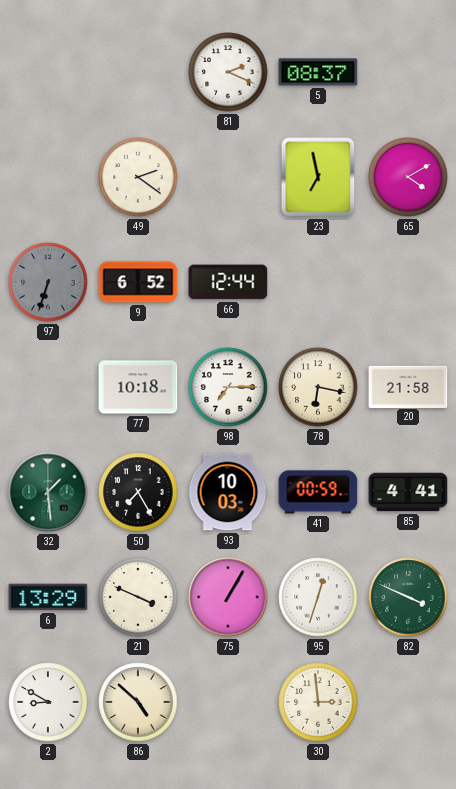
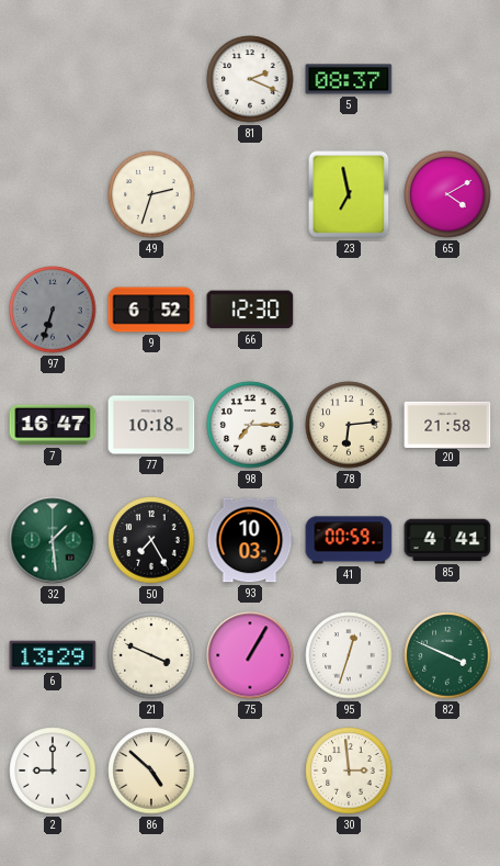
49: 2:21 -> 2:33
66: 12:44 -> 12:30
7: none -> 16:47
78: 6:17 -> 6:14
2: 8:50 -> 9:00
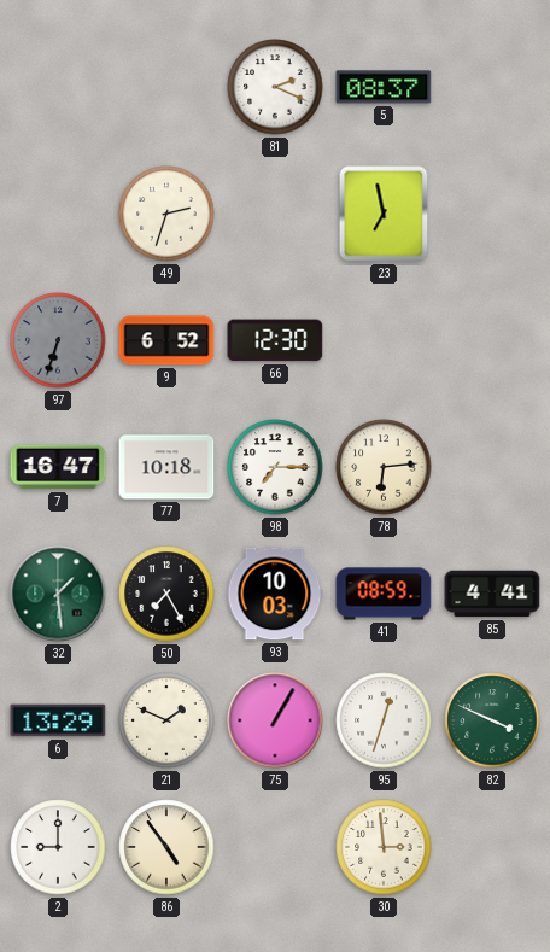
65: 4:10 -> none
20: 21:58 -> none
41: 00:59 -> 08:59
21: 3:49 -> 1:49
86: 4:52 -> 4:54
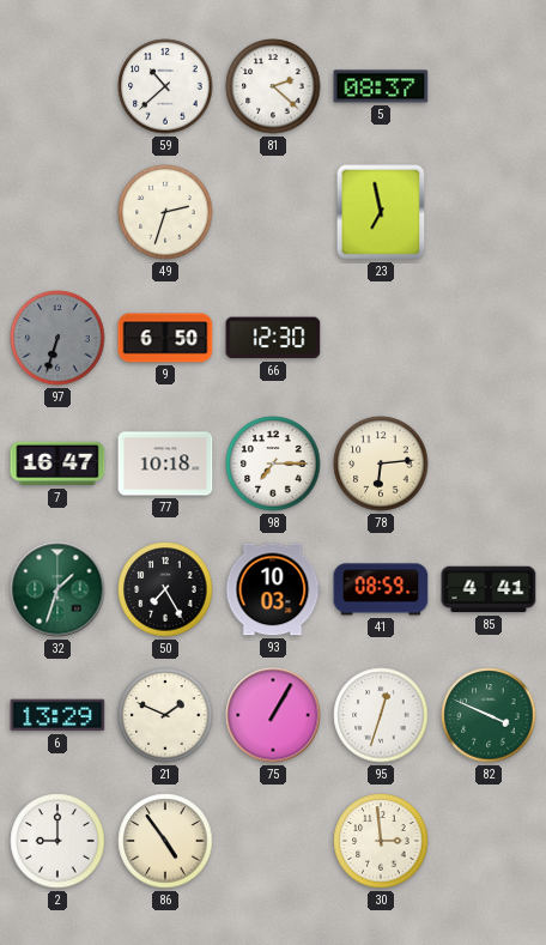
59: none -> 10:38
81: 2:19 -> 2:22
9: 6:52 -> 6:50
32: 1:29 -> 1:33
